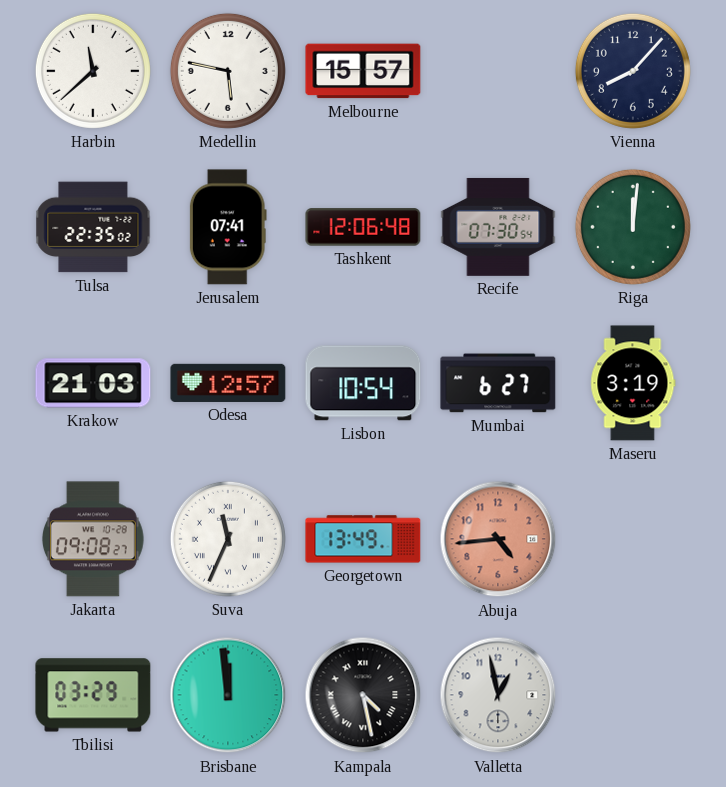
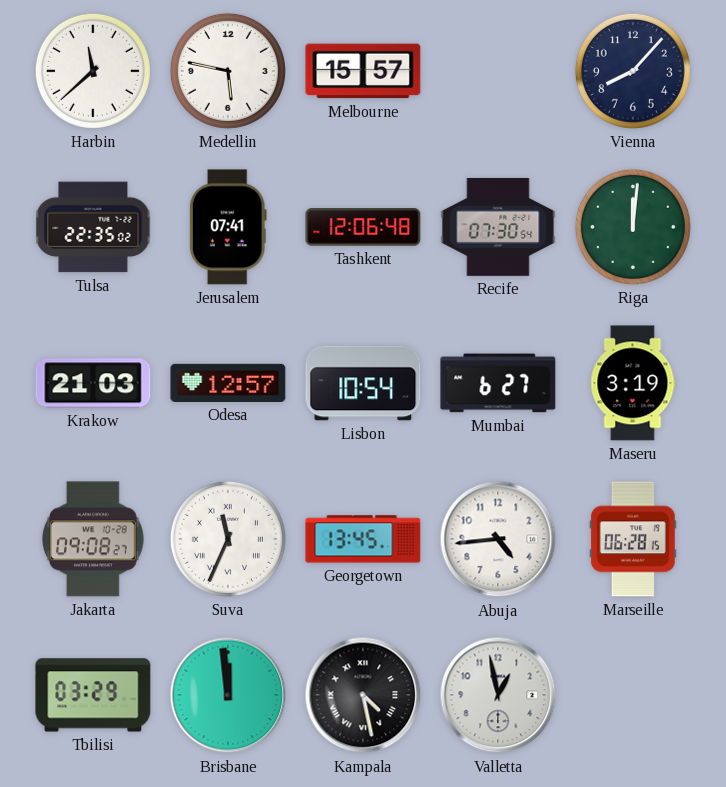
Georgetown: 13:49 -> 13:45
Abuja dial: salmon -> white
Marseille: none -> 06:28
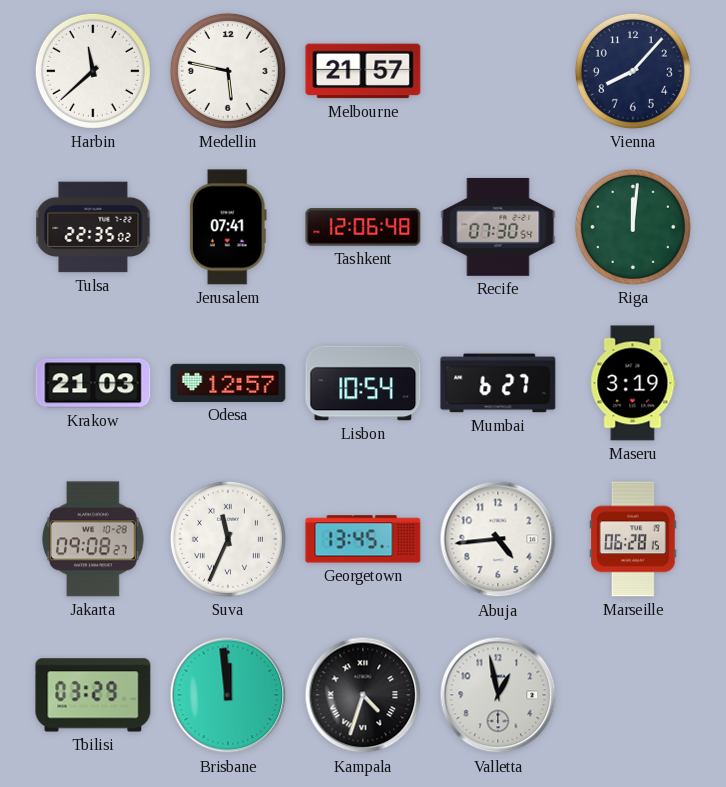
Melbourne: 15:57 -> 21:57
Kampala: 4:28 -> 4:33
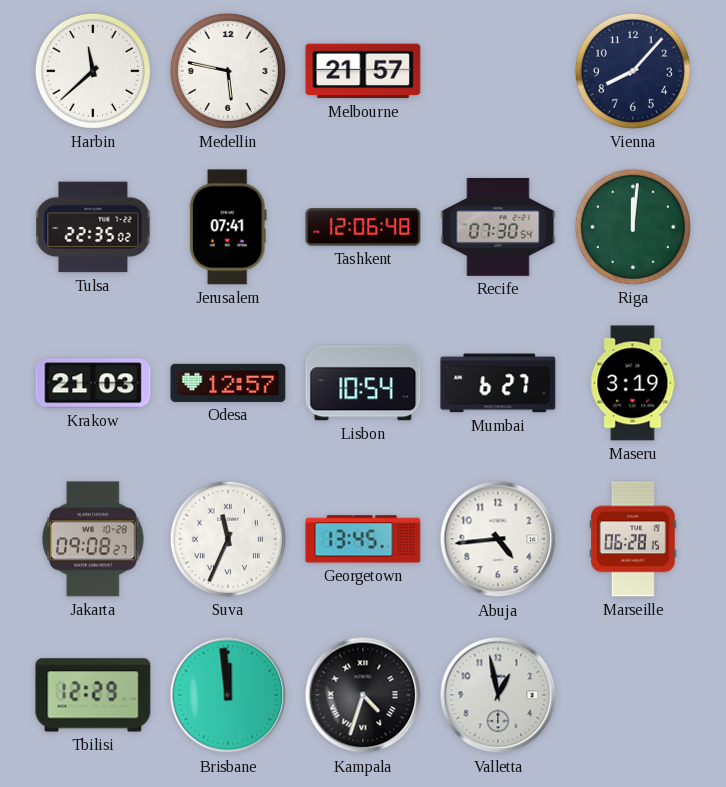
Tbilisi: 03:29 -> 12:29
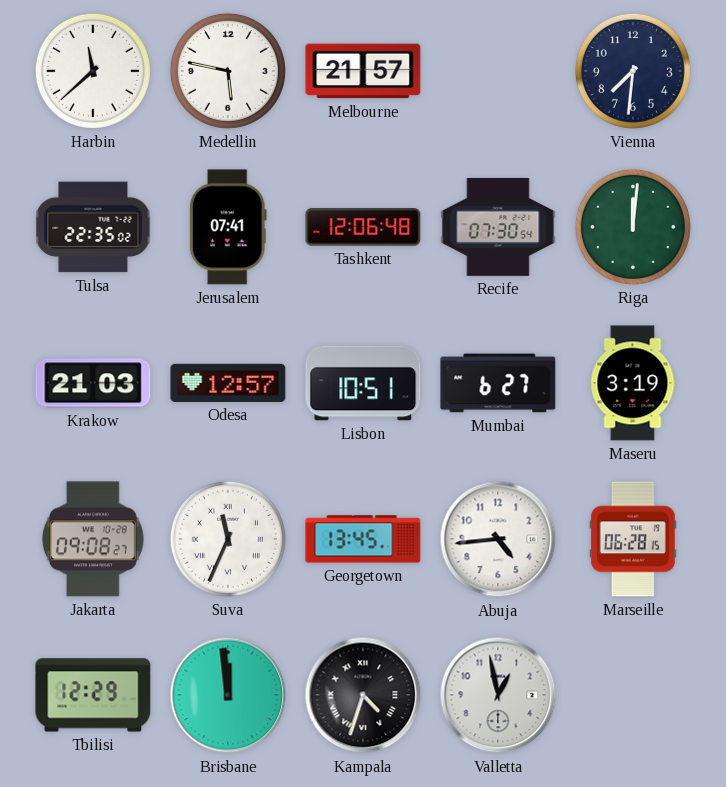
Vienna: 8:07 -> 7:31
Lisbon: 10:54 -> 10:51
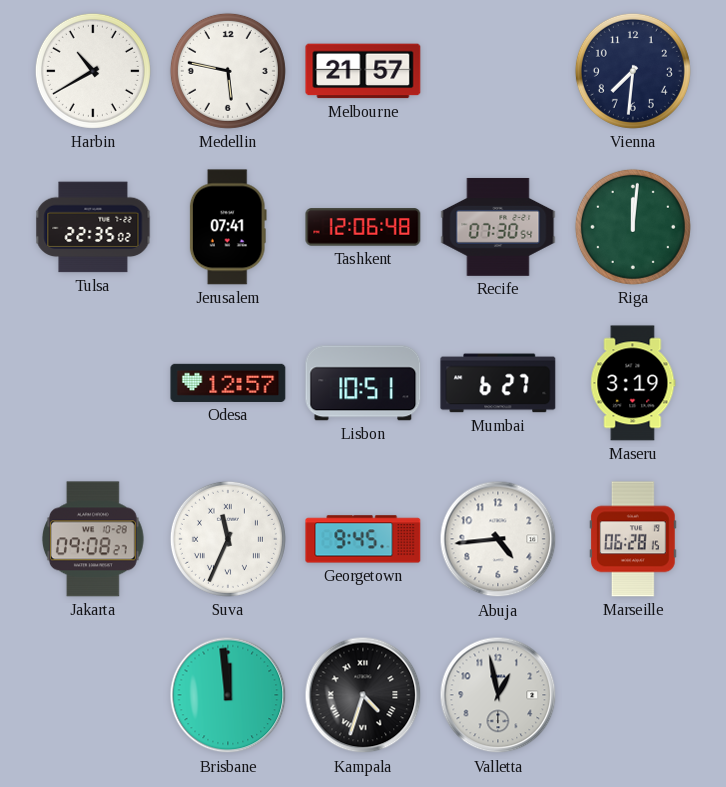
Harbin: 11:38 -> 10:40
Krakow: 21:03 -> none
Georgetown: 13:45 -> 9:45
Tbilisi: 12:29 -> none
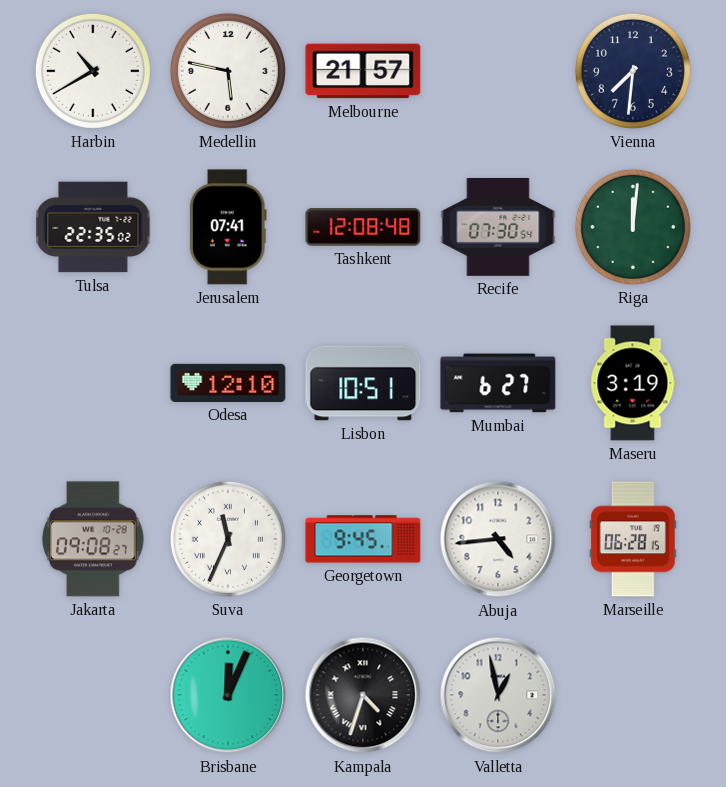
Tashkent: 12:06 -> 12:08
Odesa: 12:57 -> 12:10
Brisbane: 11:59 -> 12:04
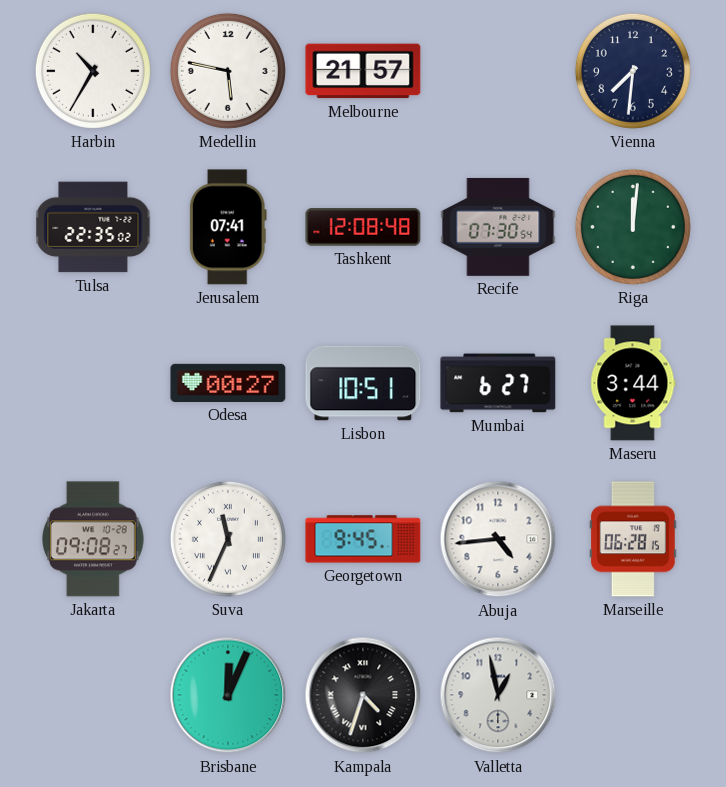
Harbin: 10:40 -> 10:35
Odesa: 12:10 -> 00:27
Maseru: 3:19 -> 3:44
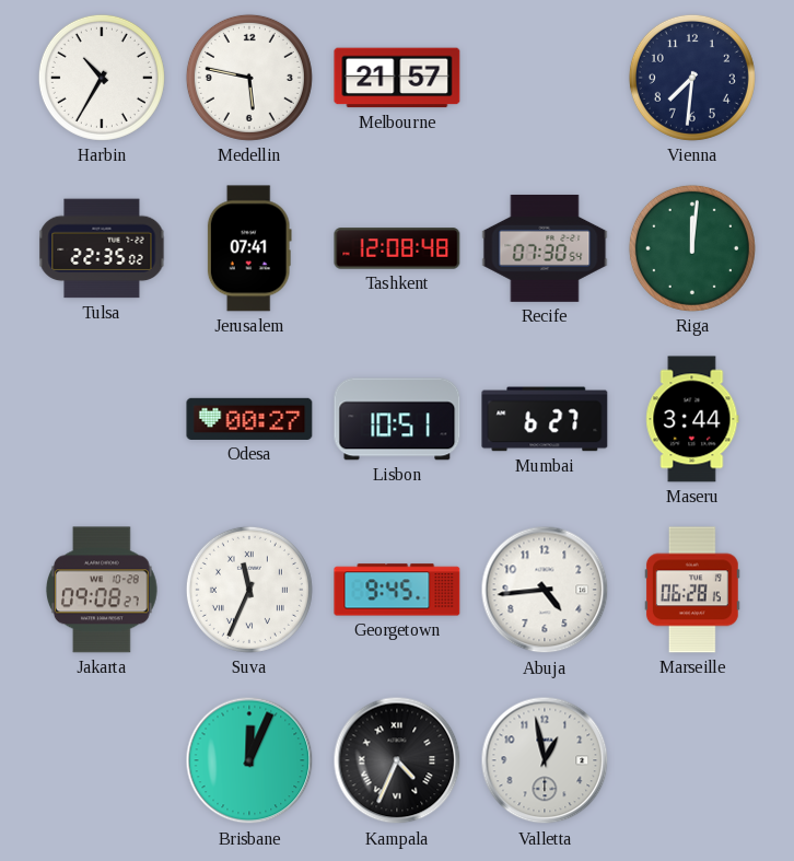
Kampala: 4:33 -> 4:34
